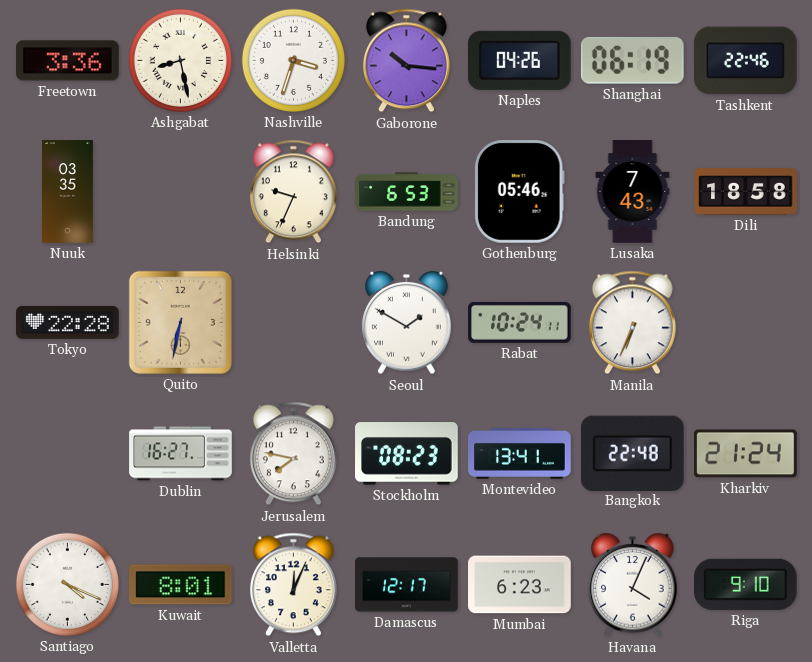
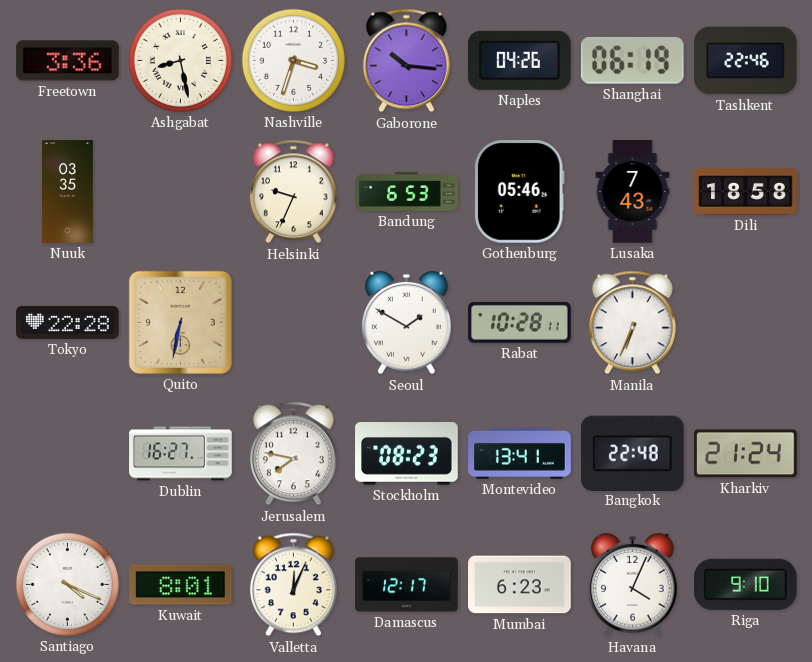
Rabat: 10:24 -> 10:28
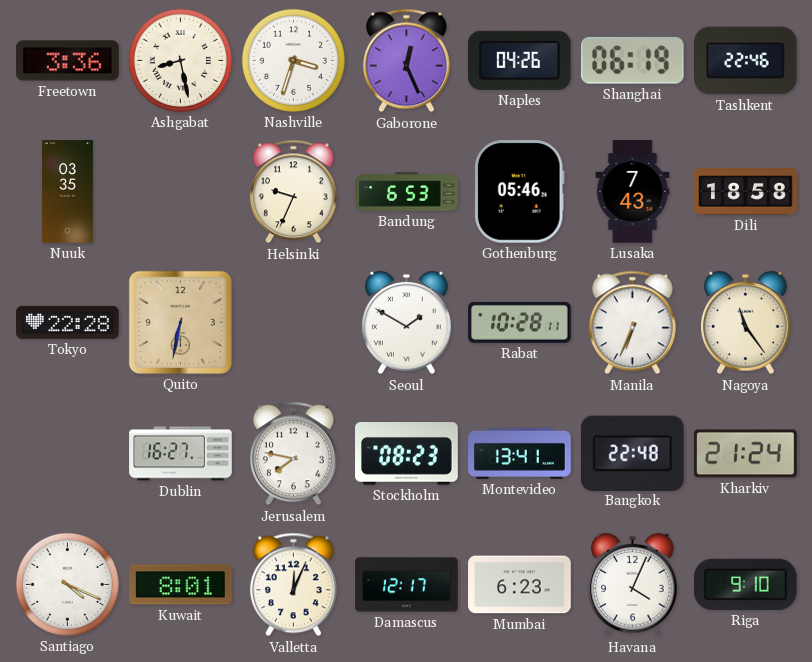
Gaborone: 10:16 -> 12:26
Nagoya: none -> 11:24
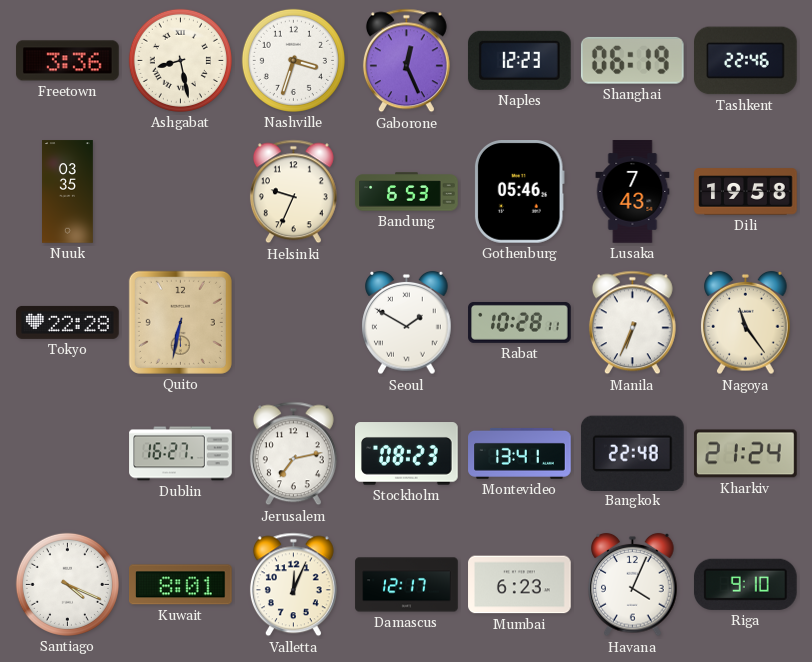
Naples: 04:26 -> 12:23
Dili: 18:58 -> 19:58
Jerusalem: 7:47 -> 7:13
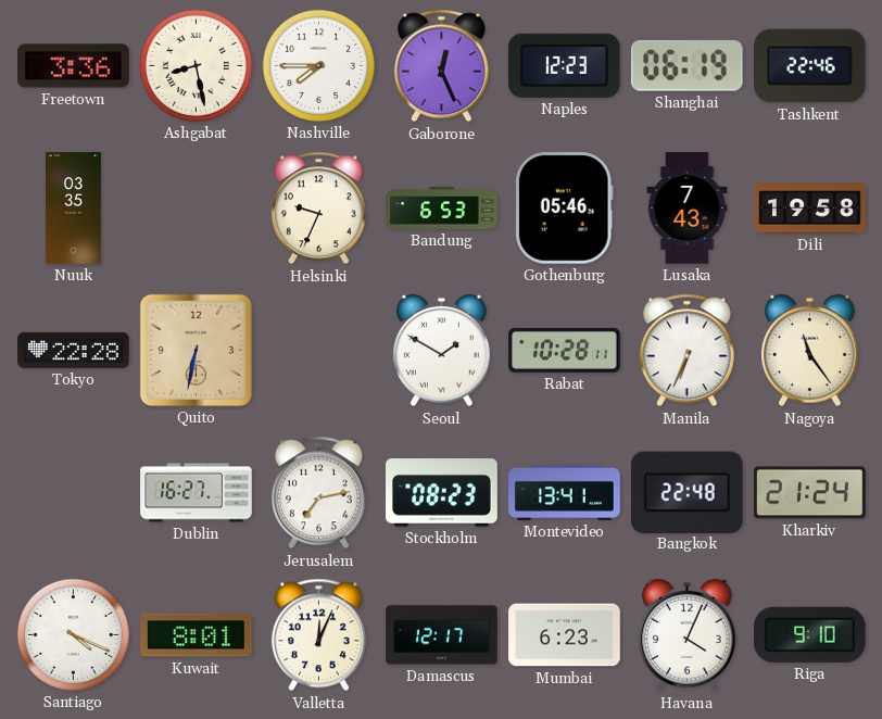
Nashville: 3:33 -> 7:45
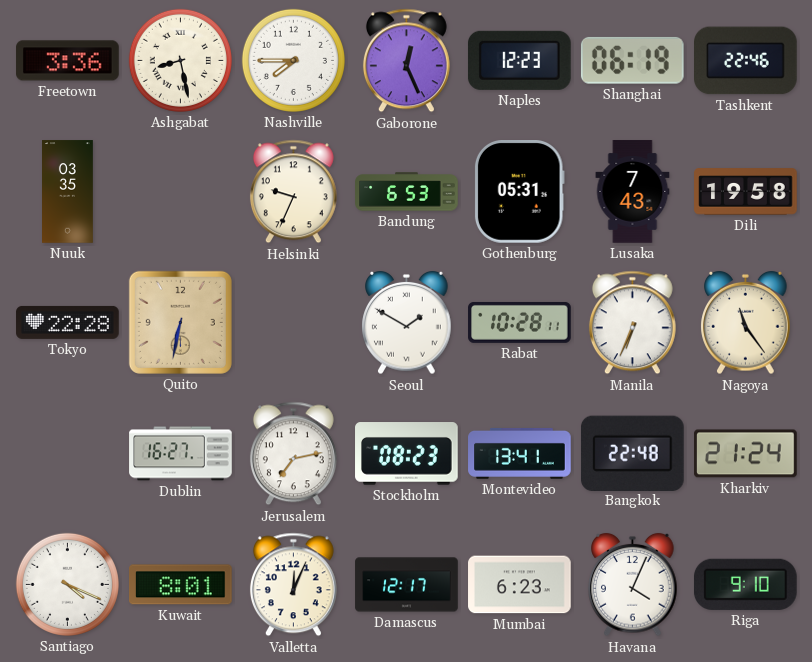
Gothenburg: 05:46 -> 05:31
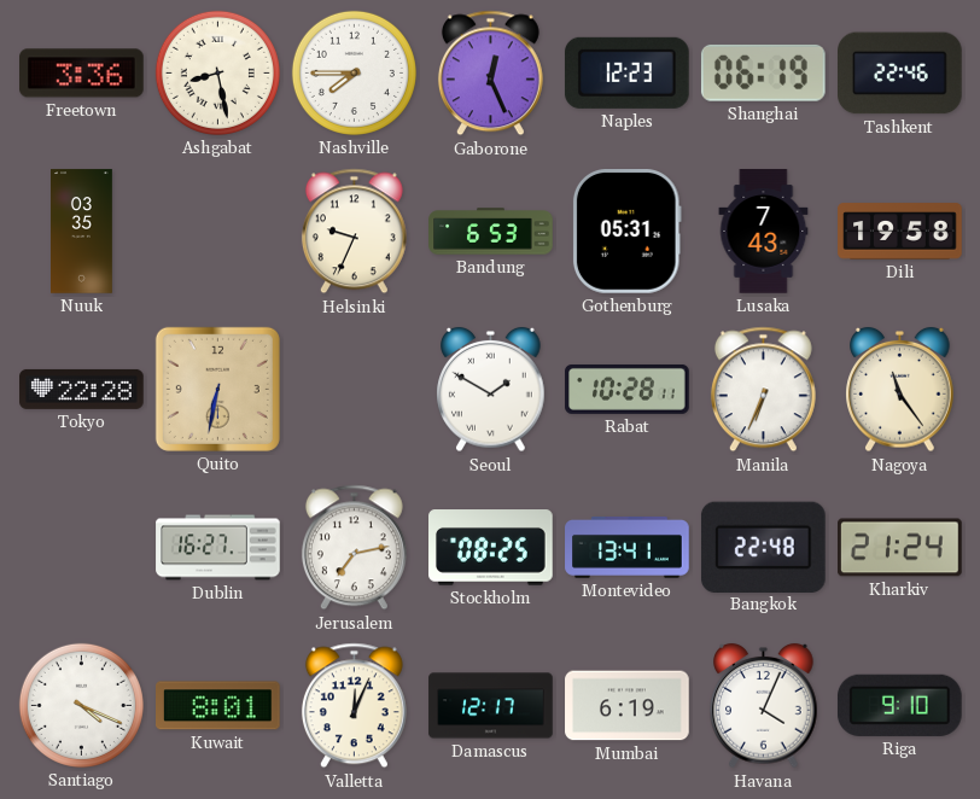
Stockholm: 08:23 -> 08:25
Mumbai: 6:23 -> 6:19
